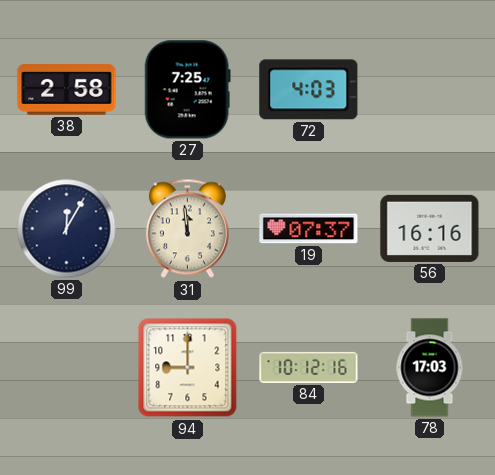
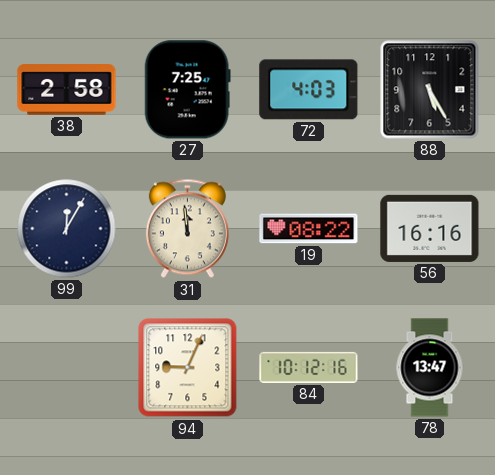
88: none -> 5:25
19: 07:37 -> 08:22
94: 9:00 -> 9:04
78: 17:03 -> 13:47
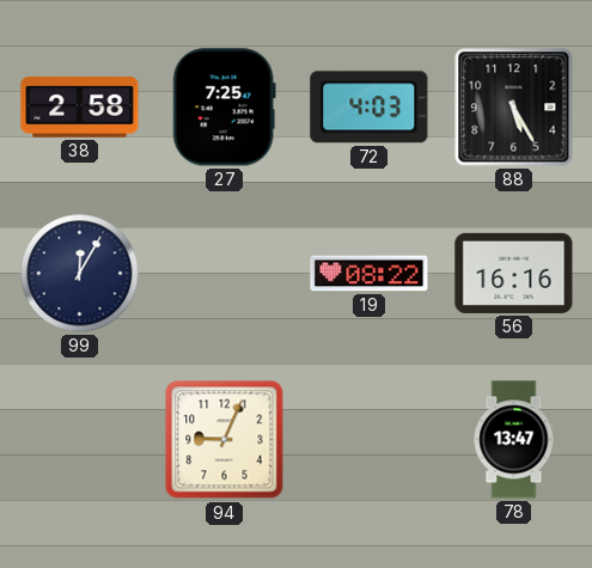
31: 11:59 -> none
84: 10:12 -> none
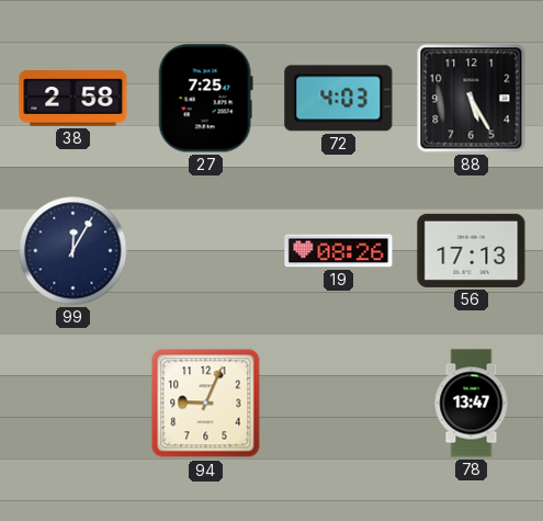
19: 08:22 -> 08:26
56: 16:16 -> 17:13
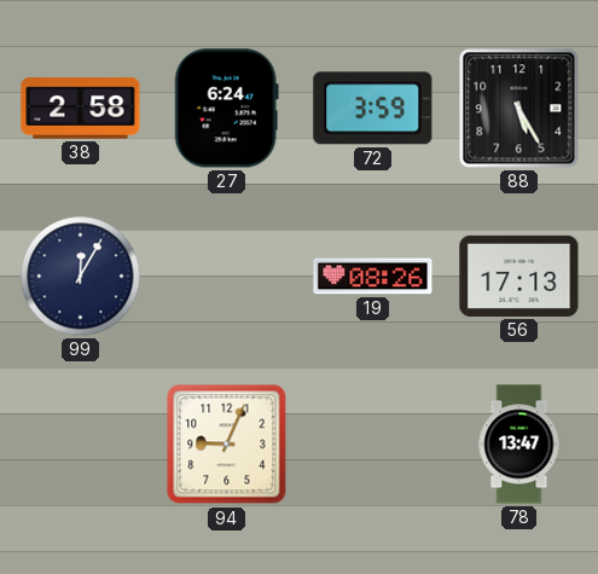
27: 7:25 -> 6:24
72: 4:03 -> 3:59
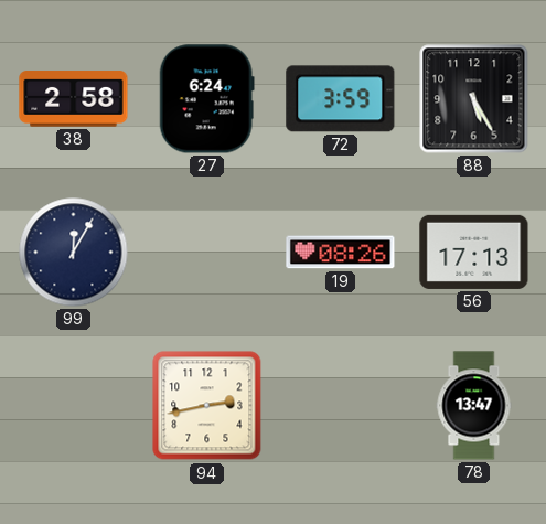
94: 9:04 -> 2:43
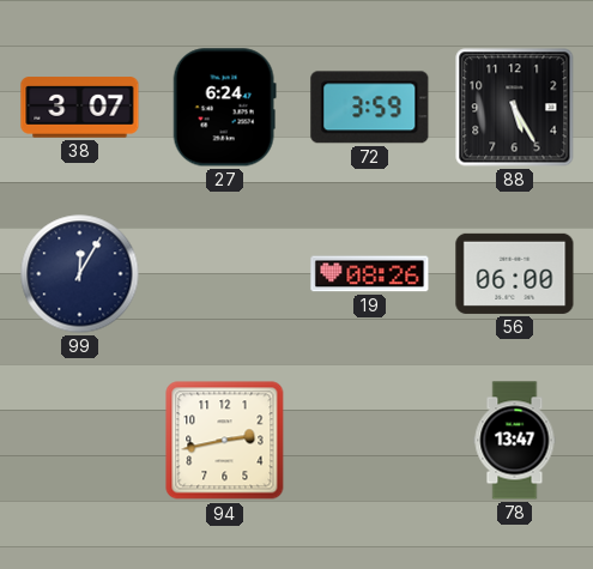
38: 2:58 -> 3:07
56: 17:13 -> 06:00
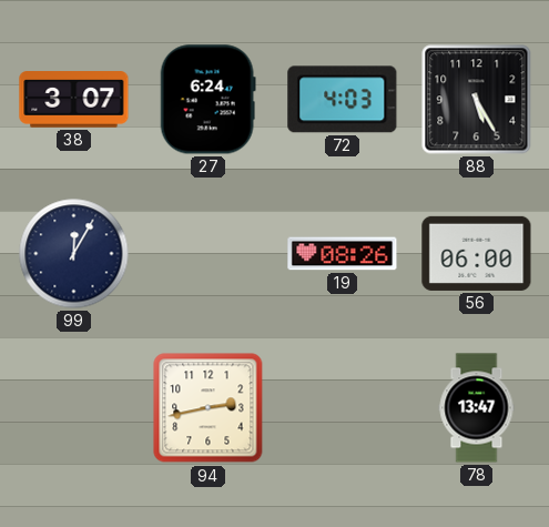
72: 3:59 -> 4:03
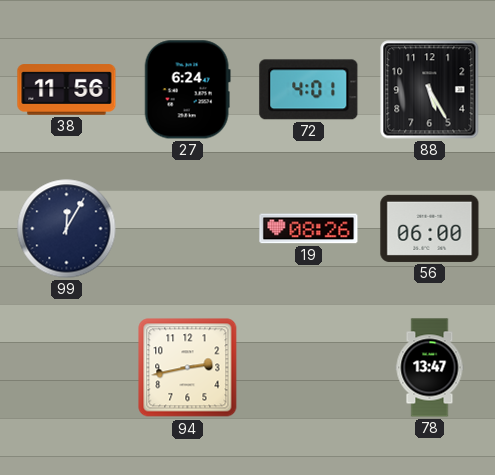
38: 3:07 -> 11:56
72: 4:03 -> 4:01
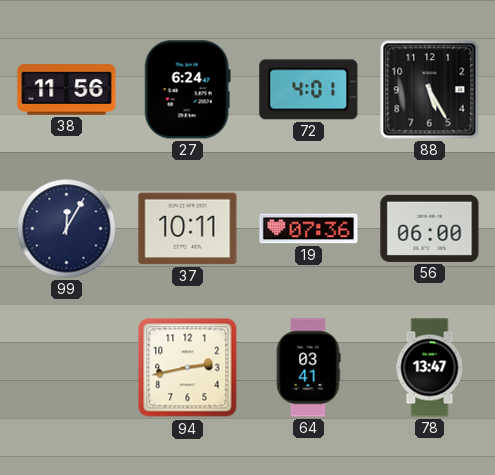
37: none -> 10:11
19: 08:26 -> 07:36
64: none -> 03:41
